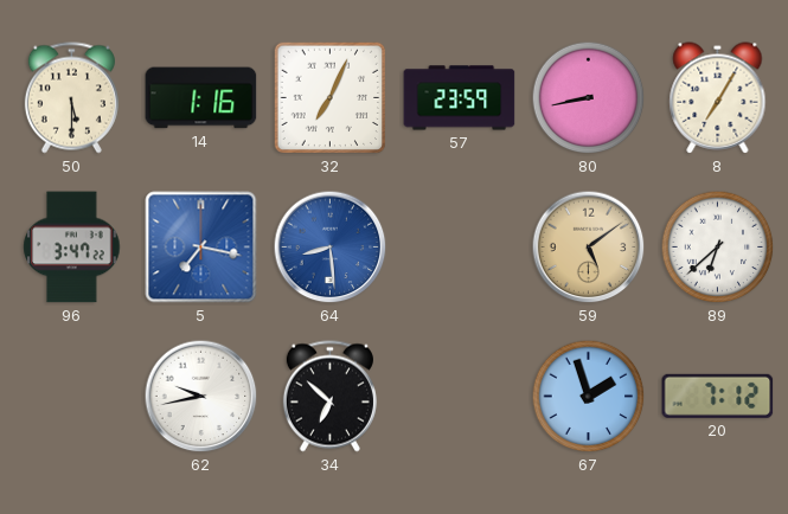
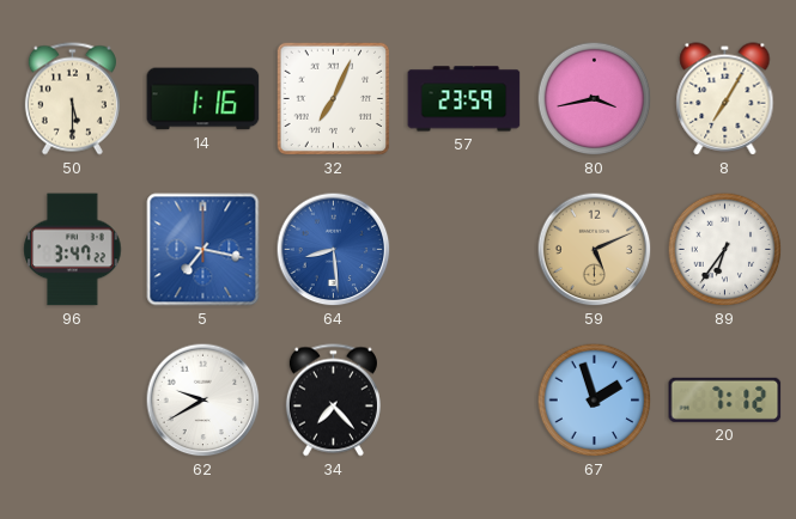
80: 8:43 -> 3:43
59: 5:09 -> 5:11
89: 6:38 -> 6:36
62: 9:43 -> 9:40
34: 6:52 -> 7:23
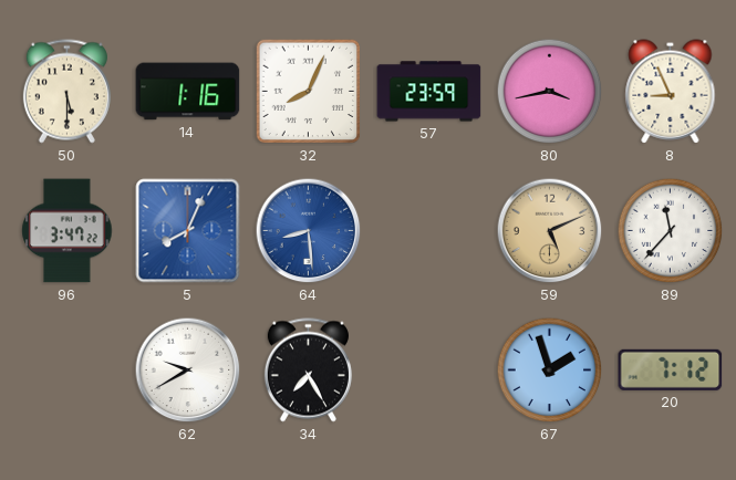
32: 7:04 -> 8:04
8: 7:05 -> 8:56
5: 7:17 -> 8:04
89: 6:36 -> 11:37
34: 7:23 -> 7:25
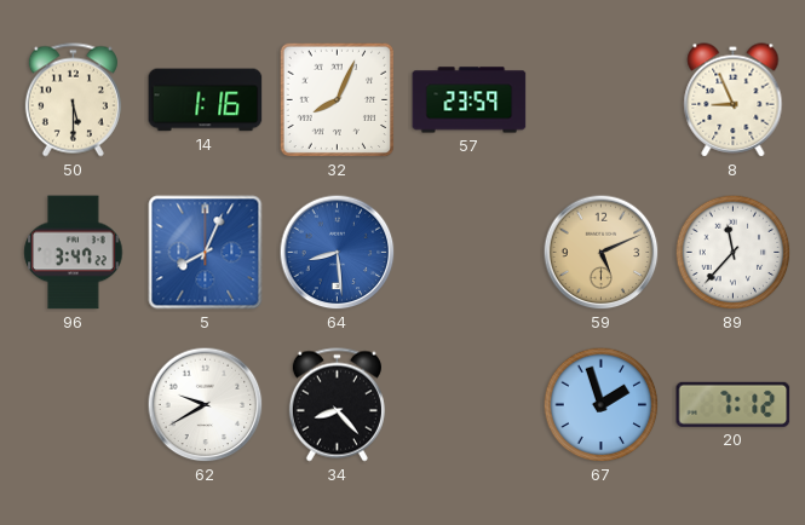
80: 3:43 -> none
34: 7:25 -> 8:23
